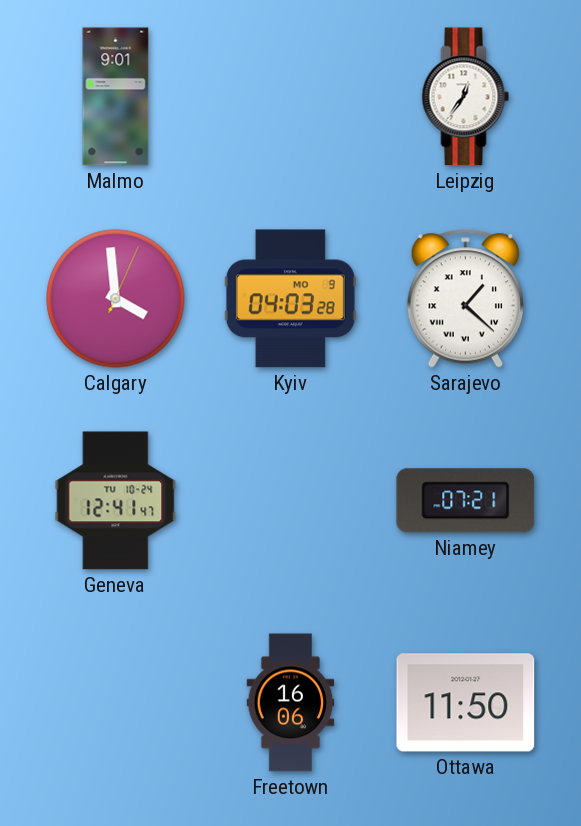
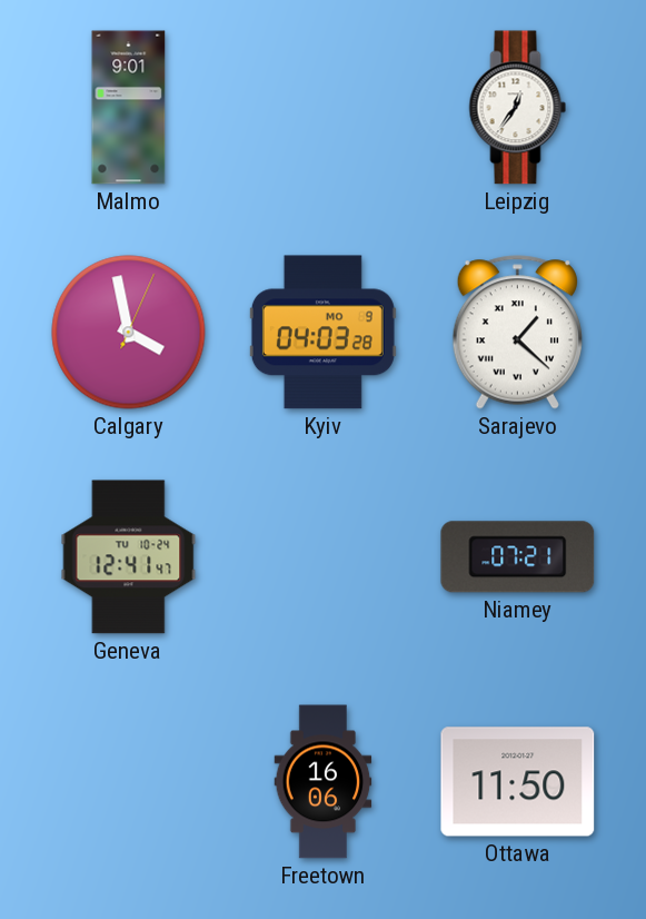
Calgary: 3:59 -> 3:58
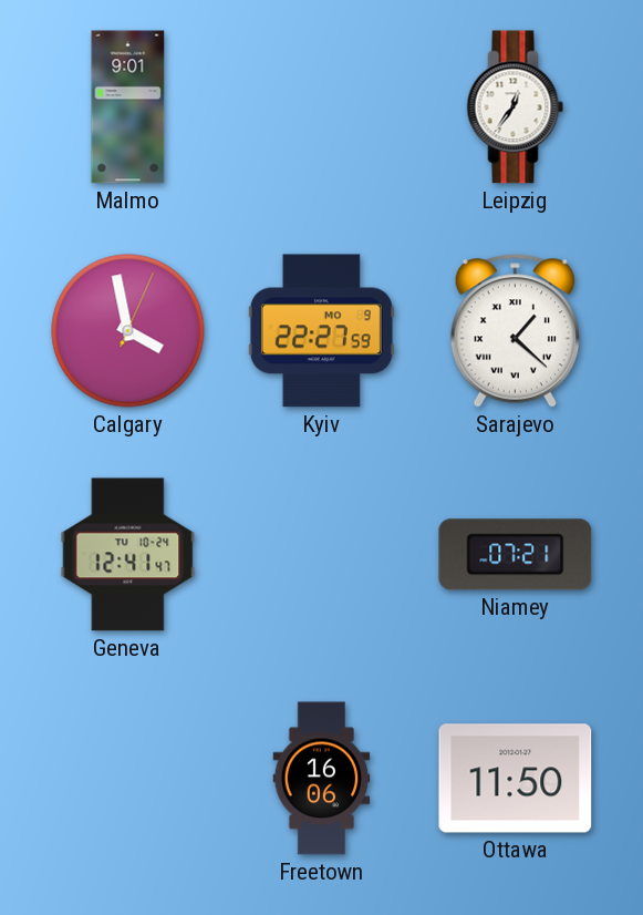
Kyiv: 04:03 -> 22:27
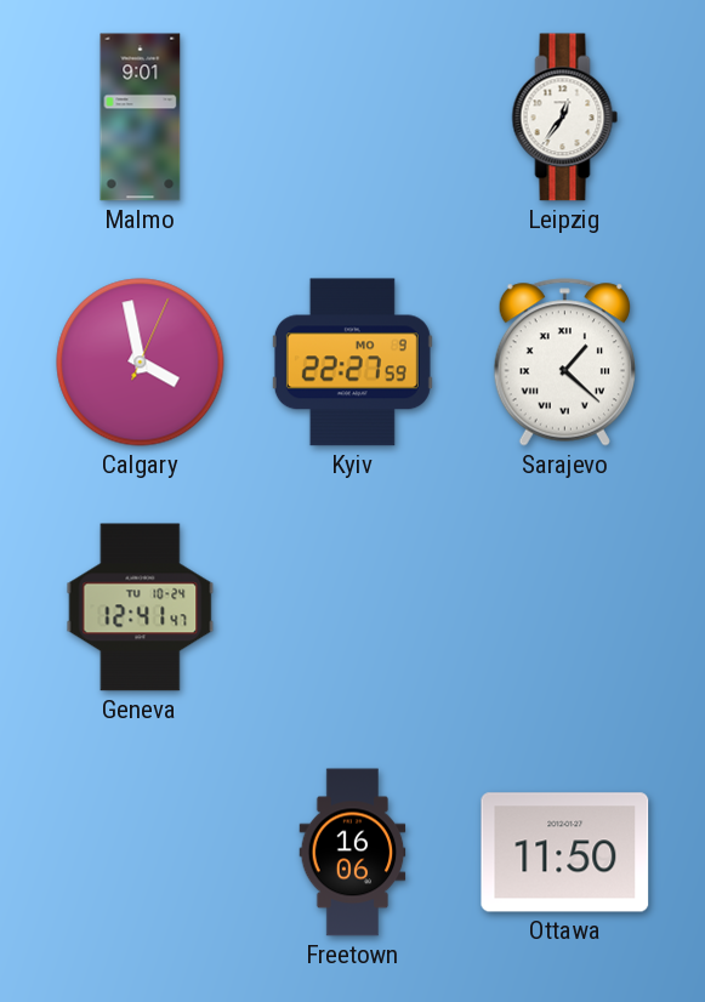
Niamey: 07:21 -> none
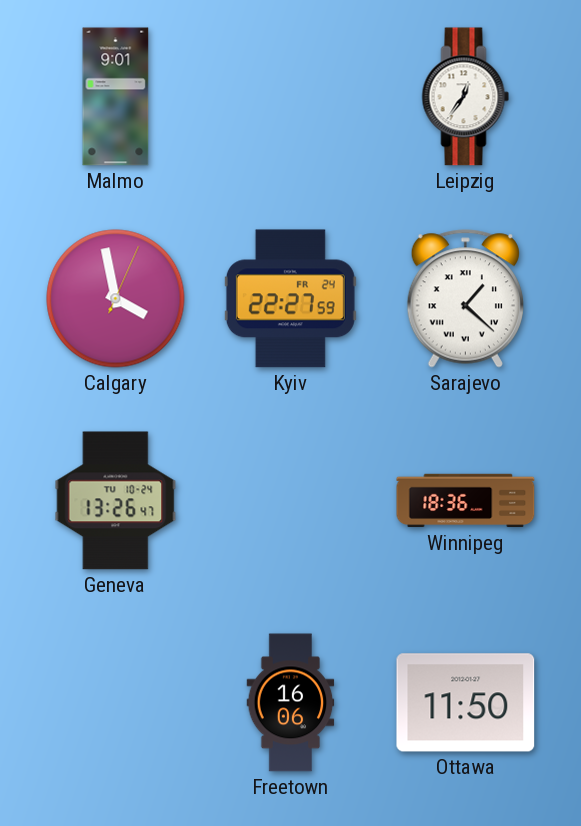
Kyiv date: MO 9 -> FR 24
Geneva: 12:41 -> 13:26
Winnipeg: none -> 18:36
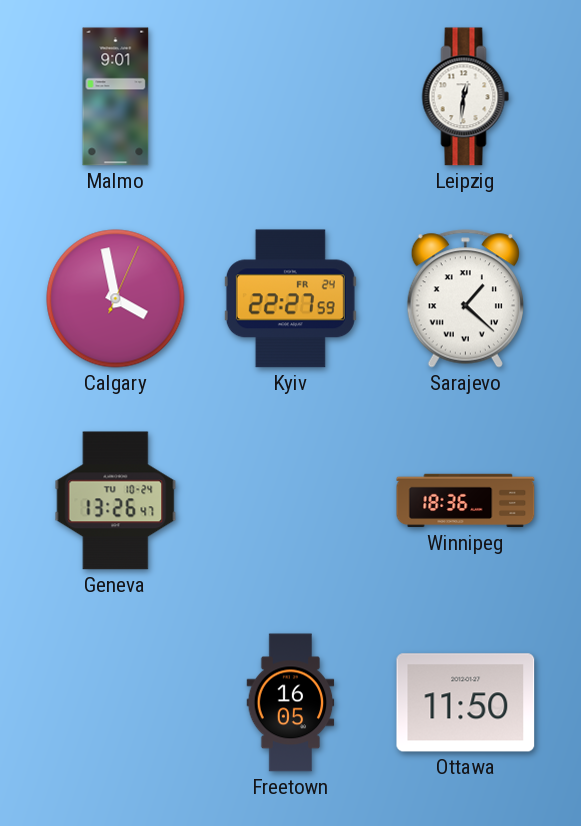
Leipzig: 12:36 -> 12:31
Freetown: 16:06 -> 16:05
